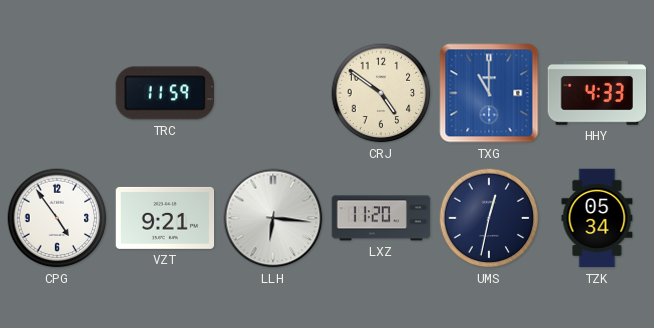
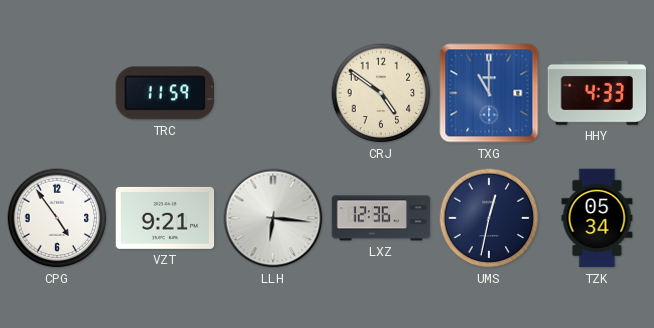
LXZ: 11:20 -> 12:36
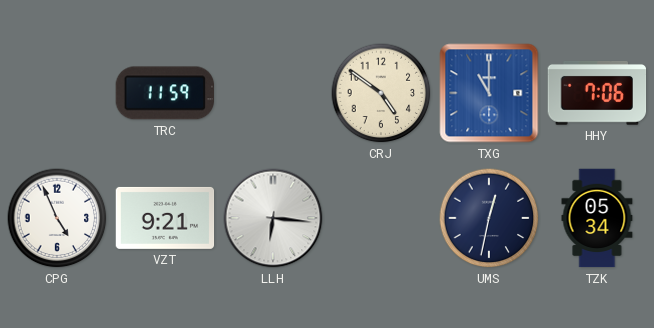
HHY: 4:33 -> 7:06
CPG: 4:54 -> 4:56
LXZ: 12:36 -> none
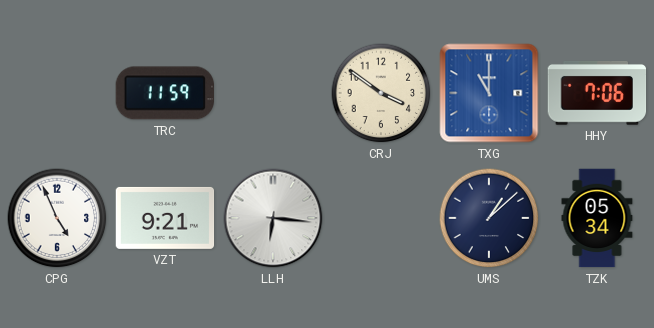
CRJ: 4:51 -> 3:51
UMS: 12:32 -> 1:08
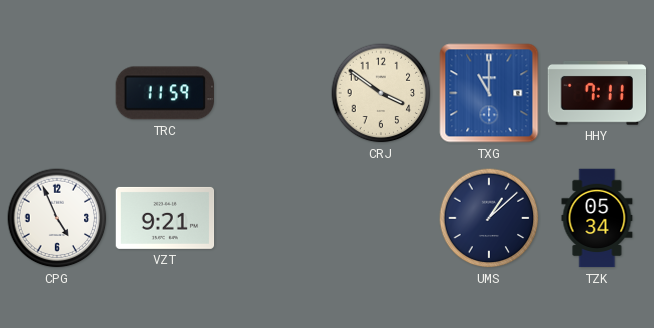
HHY: 7:06 -> 7:11
LLH: 6:16 -> none
